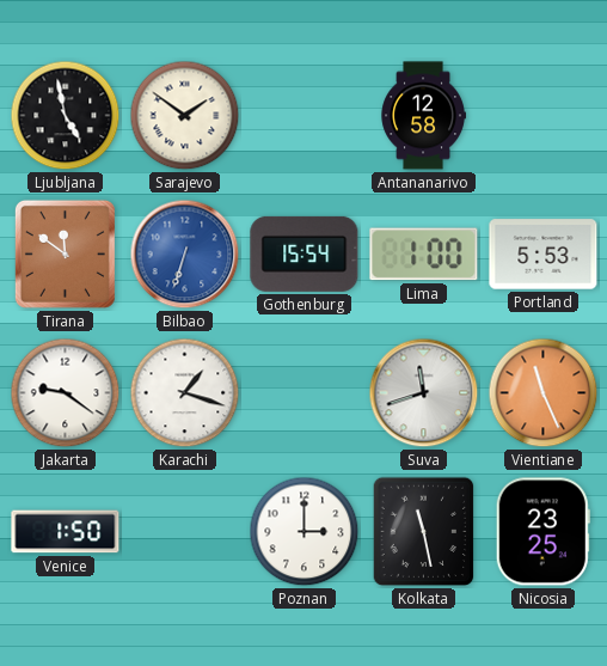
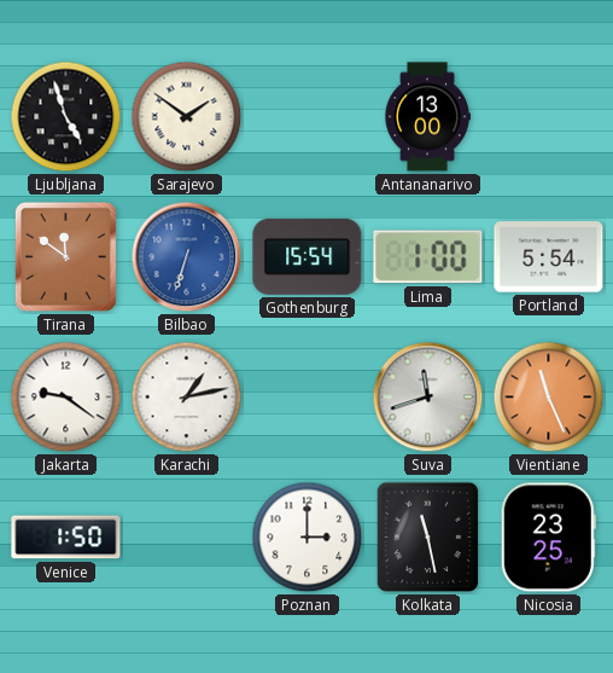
Ljubljana: 4:58 -> 4:57
Antananarivo: 12:58 -> 13:00
Portland: 5:53 -> 5:54
Karachi: 1:18 -> 1:13
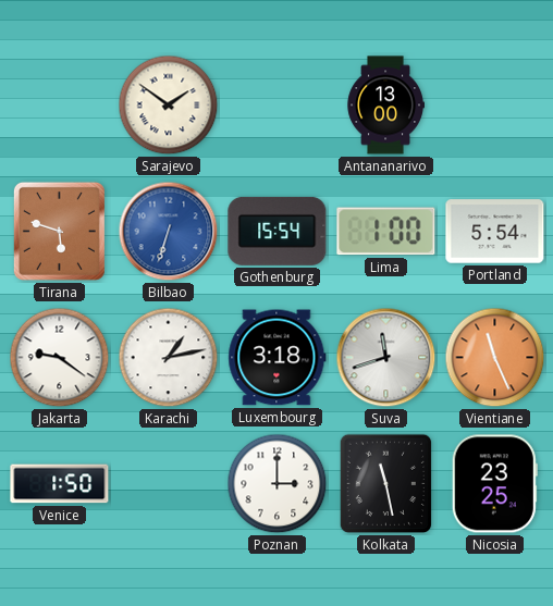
Ljubljana: 4:57 -> none
Tirana: 11:51 -> 5:48
Luxembourg: none -> 3:18
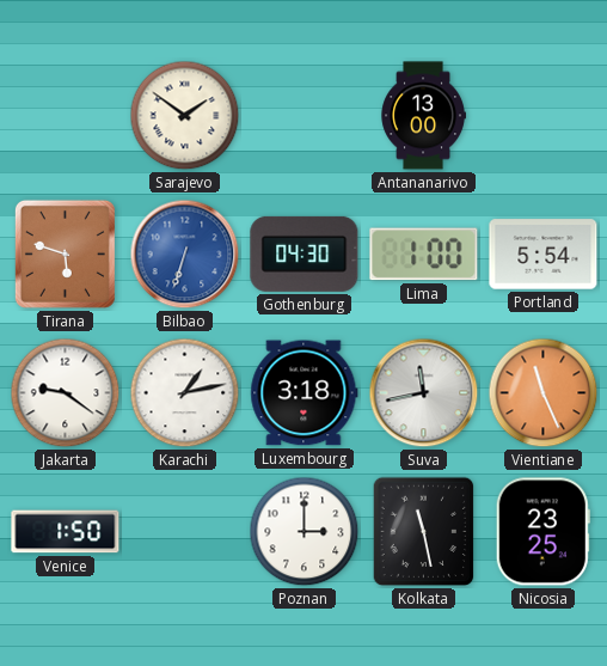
Gothenburg: 15:54 -> 04:30
Suva: 11:42 -> 11:43
